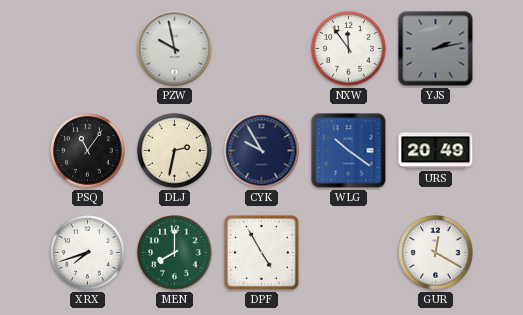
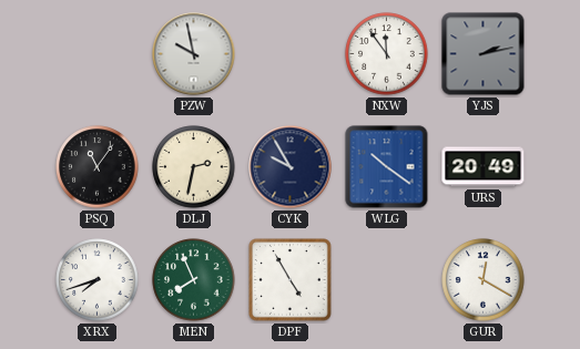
MEN: 8:00 -> 7:56
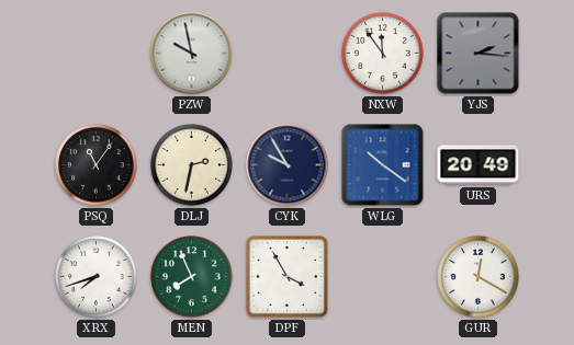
YJS: 2:13 -> 2:16
DPF: 4:55 -> 3:55
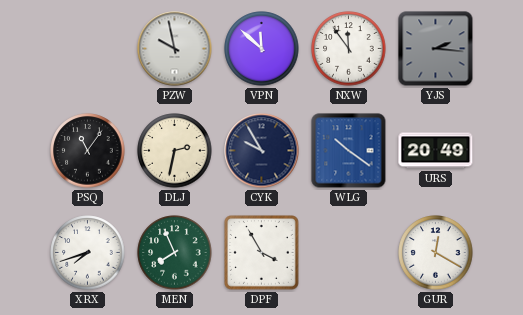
VPN: none -> 11:52
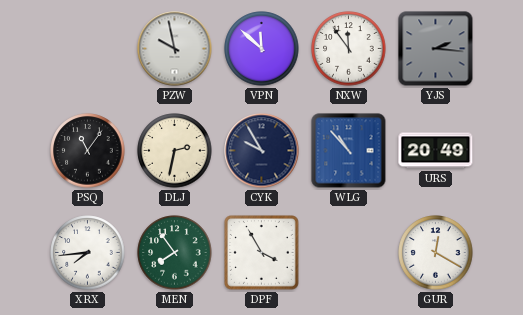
WLG: 10:21 -> 10:53
XRX: 7:42 -> 7:44
MEN: 7:56 -> 7:54
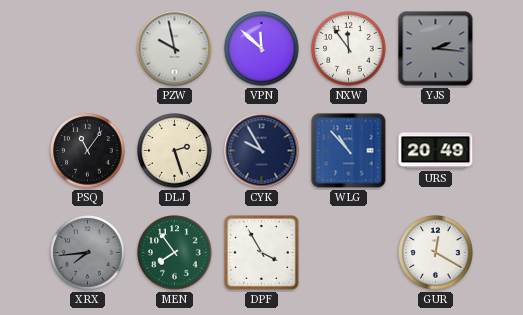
DLJ: 2:32 -> 2:27
XRX dial: white -> grey
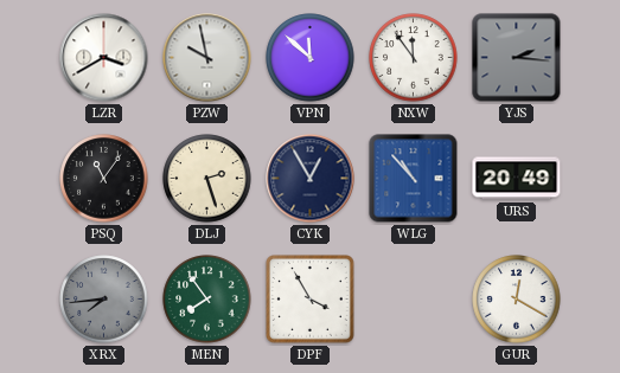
LZR: none -> 3:40
CYK: 9:55 -> 12:55
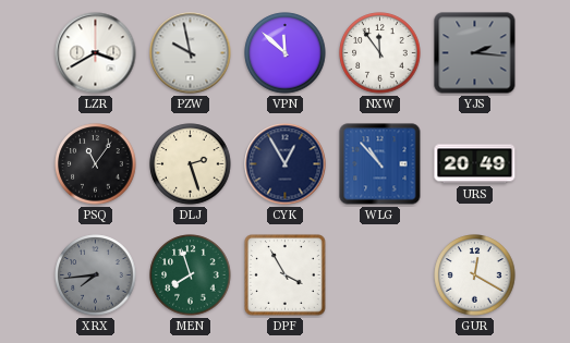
MEN: 7:54 -> 7:57
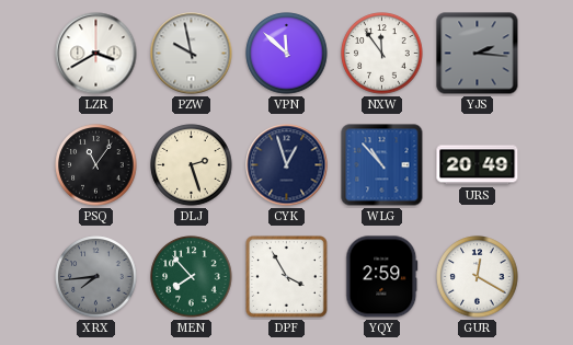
CYK: 12:55 -> 12:57
MEN: 7:57 -> 7:53
YQY: none -> 2:59
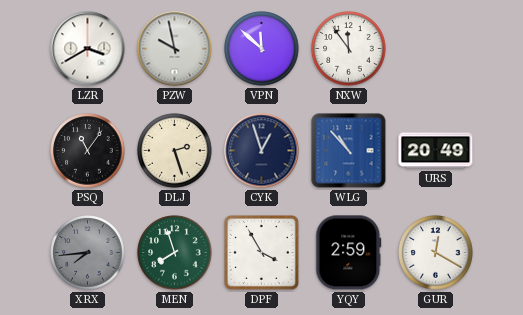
YJS: 2:16 -> none
MEN: 7:53 -> 7:57
